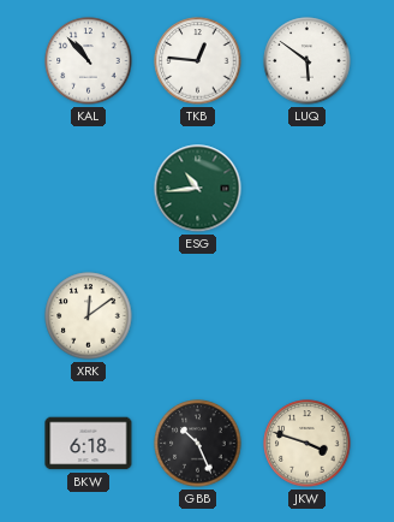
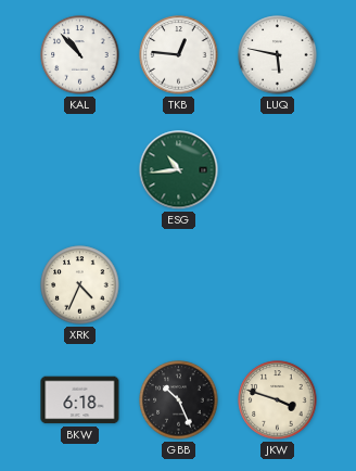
LUQ: 5:51 -> 5:47
XRK: 12:09 -> 4:34
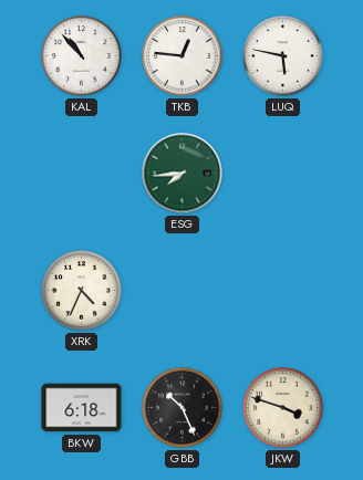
ESG: 10:44 -> 7:44
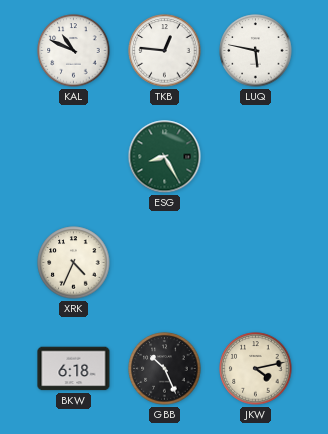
KAL: 10:53 -> 10:49
ESG: 7:44 -> 8:25
JKW: 3:48 -> 4:13
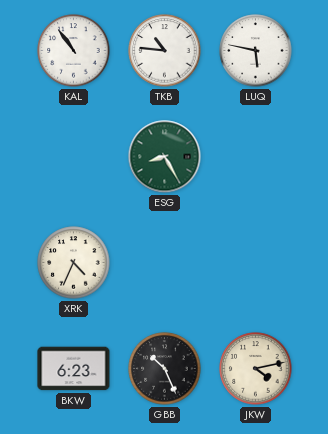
KAL: 10:49 -> 10:54
TKB: 12:46 -> 10:46
BKW: 6:18 -> 6:23
